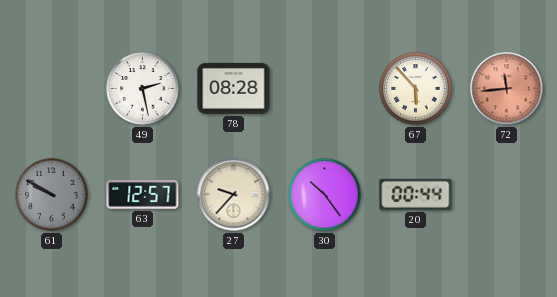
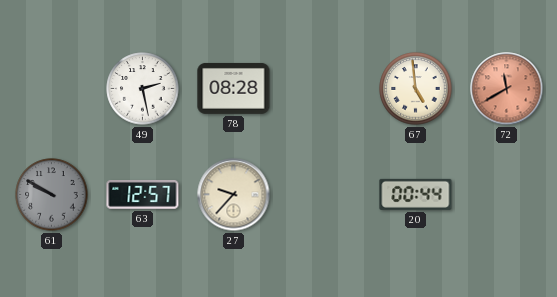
67: 5:53 -> 4:59
72: 11:44 -> 11:40
30: 10:24 -> none
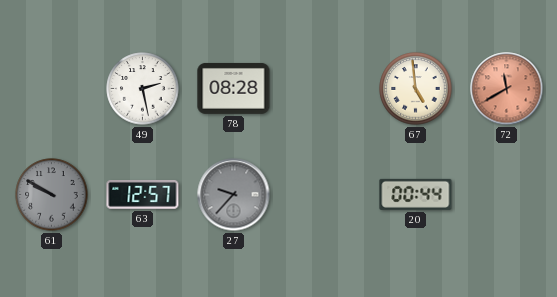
27 dial: cream -> grey
